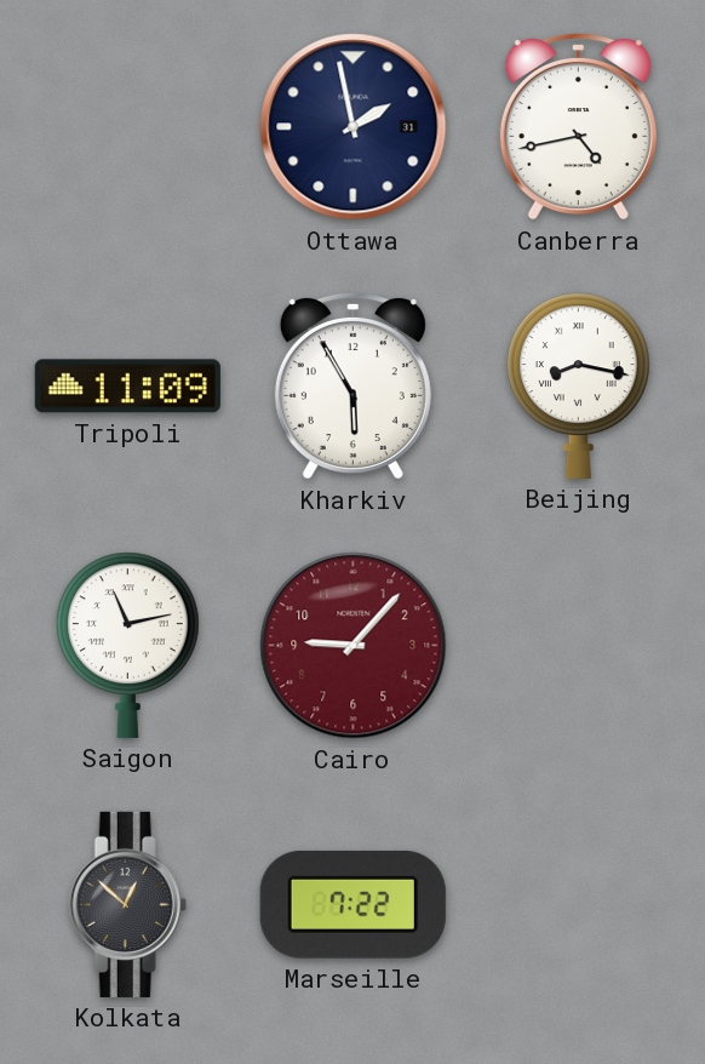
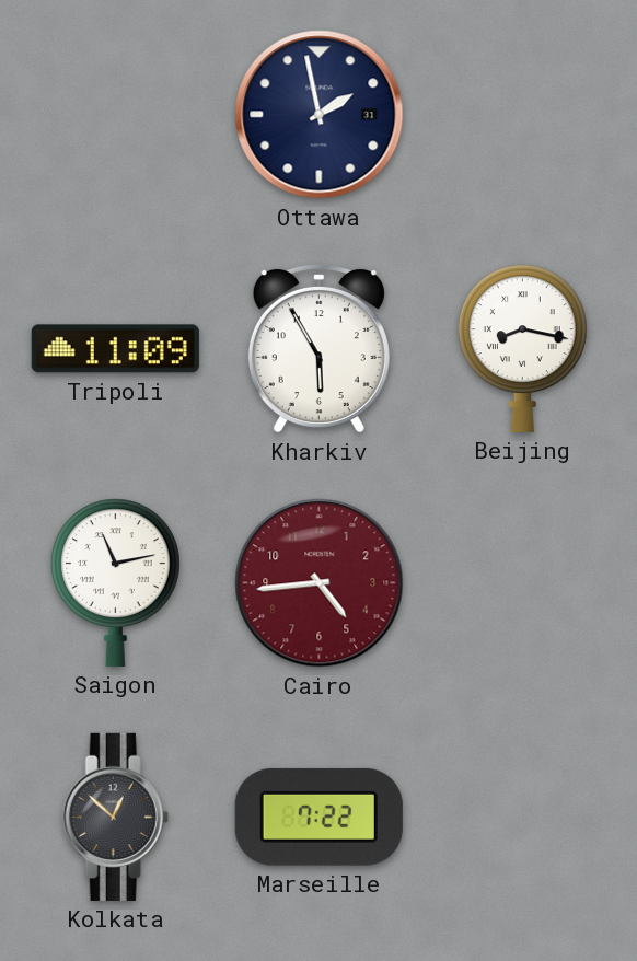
Canberra: 4:43 -> none
Cairo: 9:07 -> 4:44
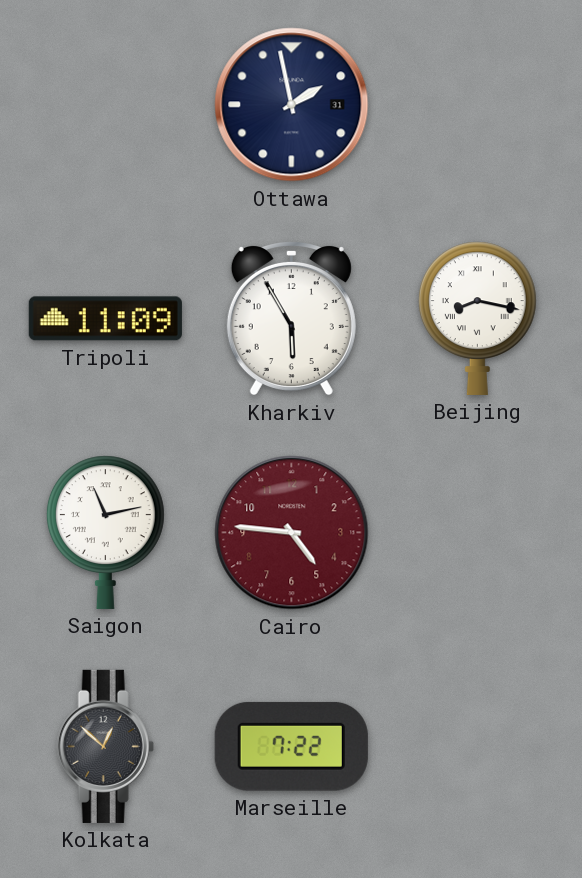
Cairo: 4:44 -> 4:46
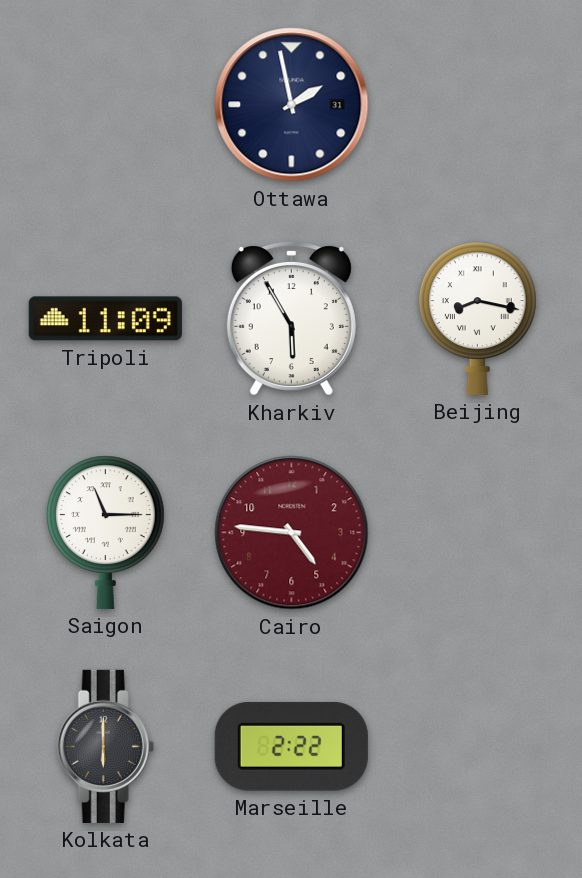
Saigon: 11:13 -> 11:15
Kolkata: 12:52 -> 6:00
Marseille: 7:22 -> 2:22
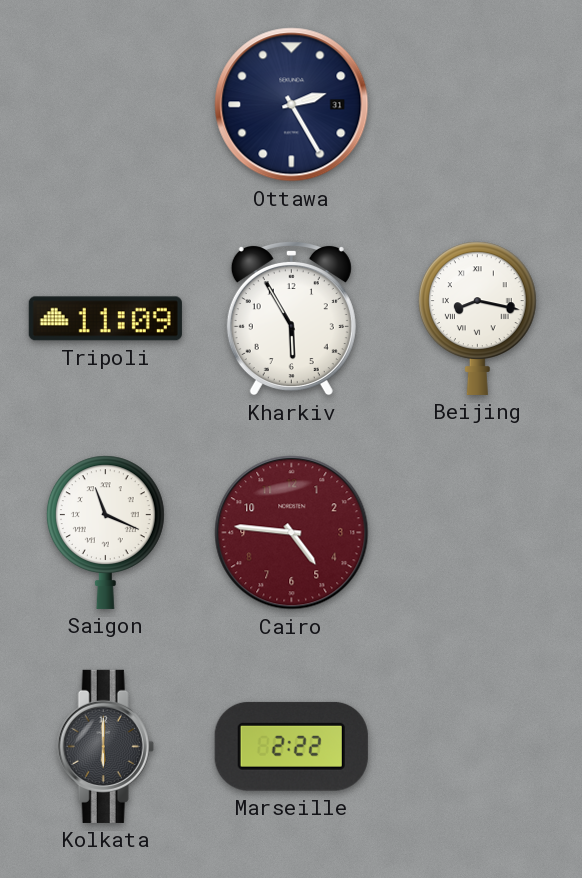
Ottawa: 1:58 -> 2:25
Saigon: 11:15 -> 11:19
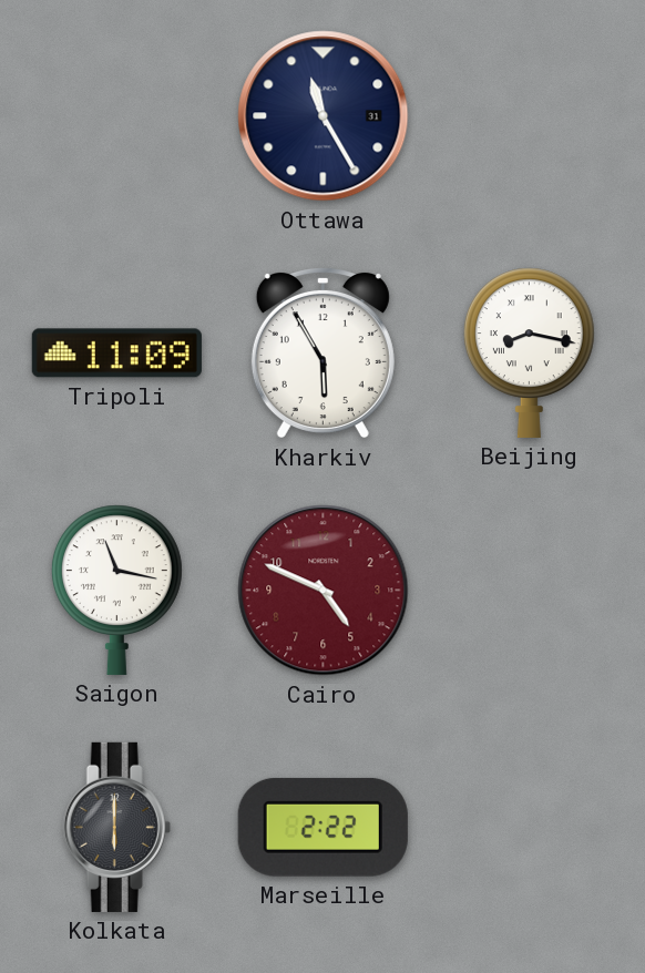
Ottawa: 2:25 -> 11:25
Saigon: 11:19 -> 11:17
Cairo: 4:46 -> 4:49
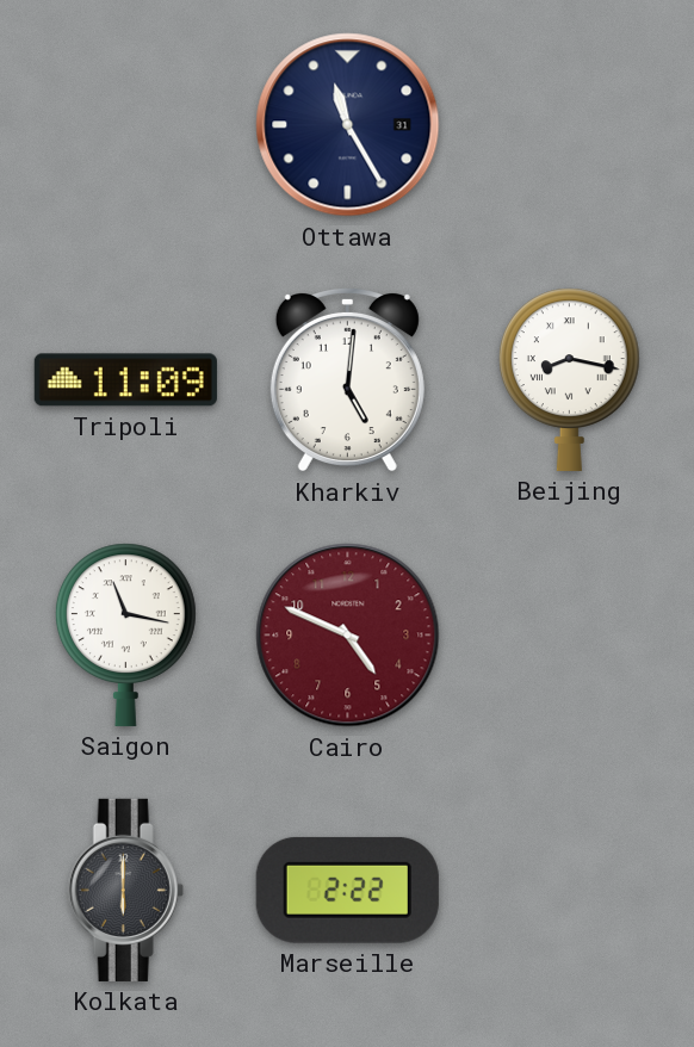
Kharkiv: 5:55 -> 5:01
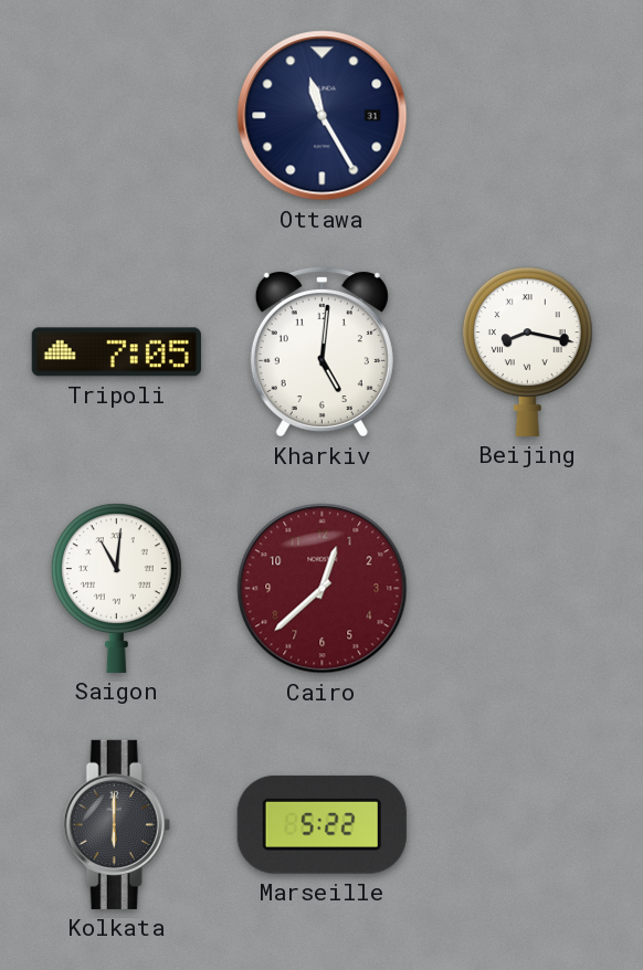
Tripoli: 11:09 -> 7:05
Saigon: 11:17 -> 11:01
Cairo: 4:49 -> 12:38
Marseille: 2:22 -> 5:22
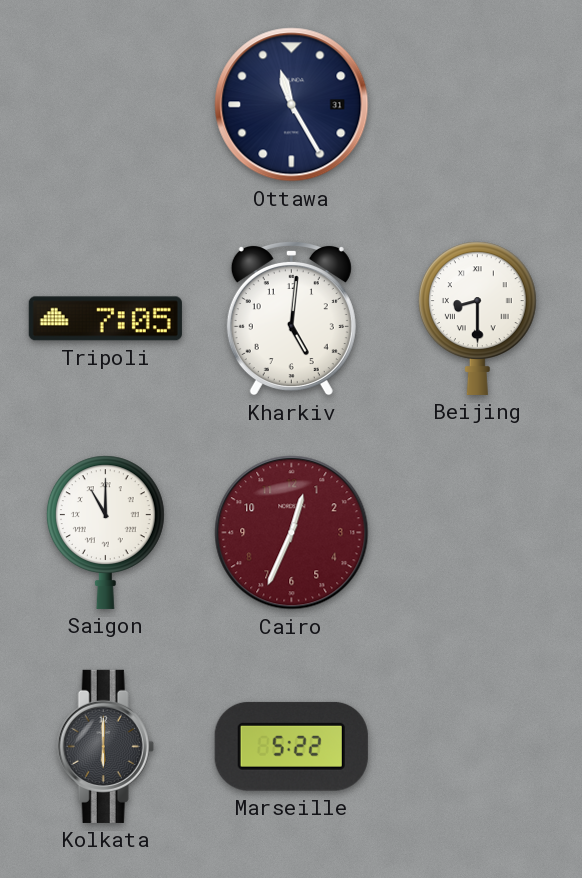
Beijing: 8:17 -> 8:30
Saigon: 11:01 -> 11:00
Cairo: 12:38 -> 12:34
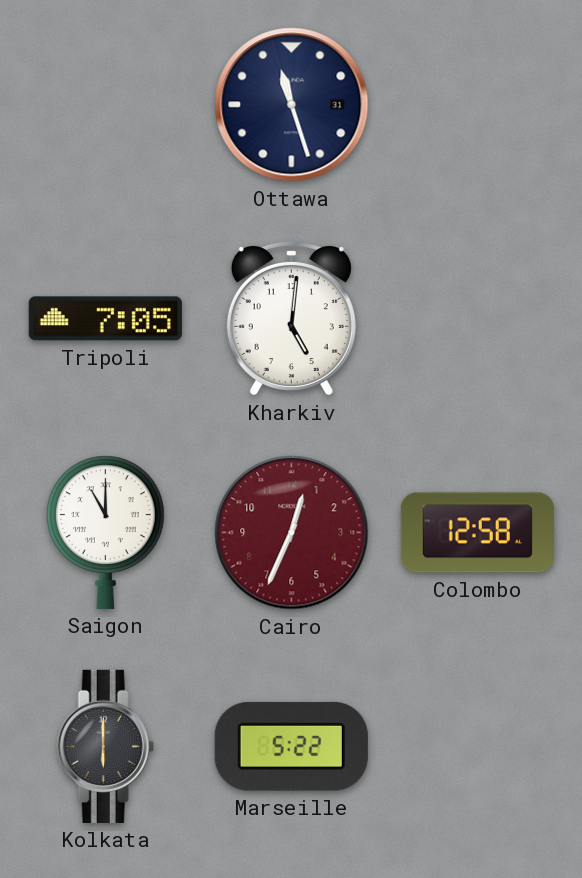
Ottawa: 11:25 -> 11:27
Beijing: 8:30 -> none
Colombo: none -> 12:58
